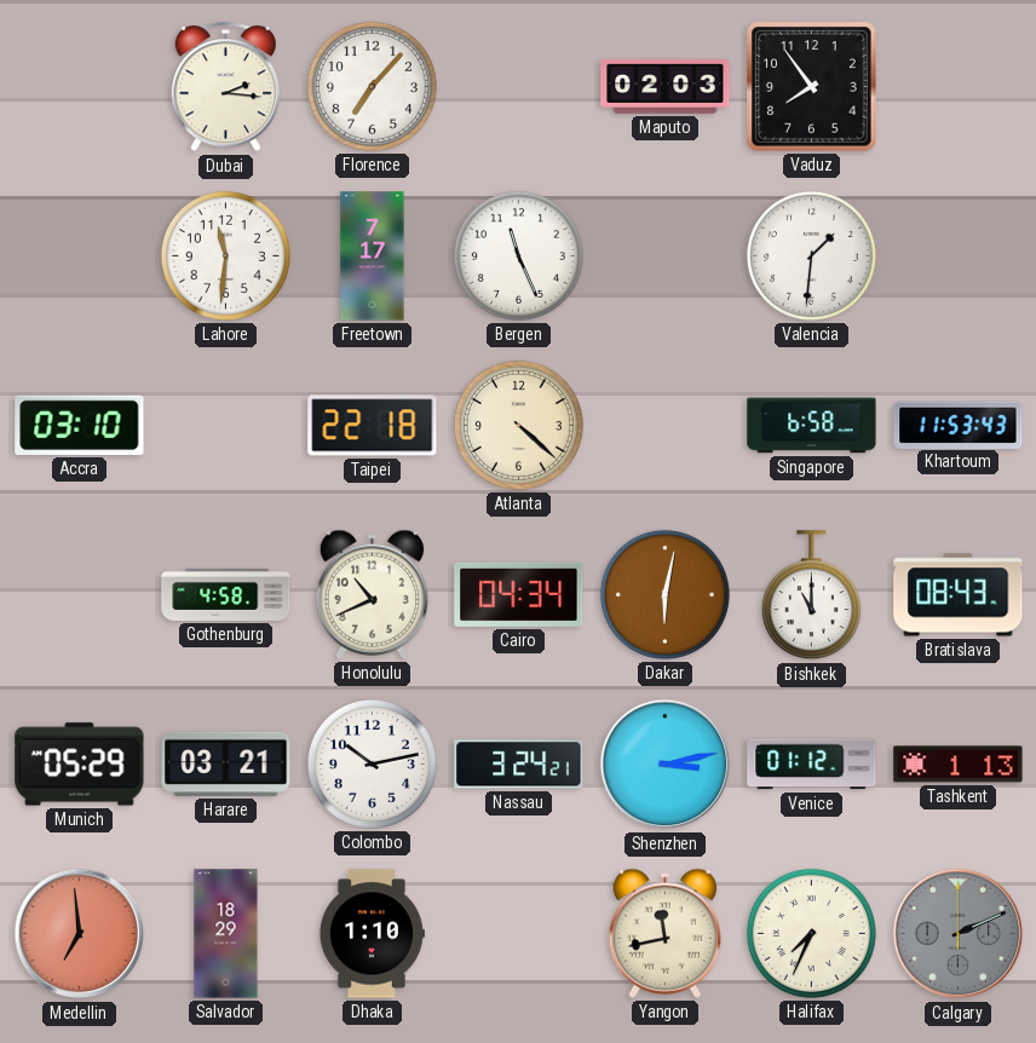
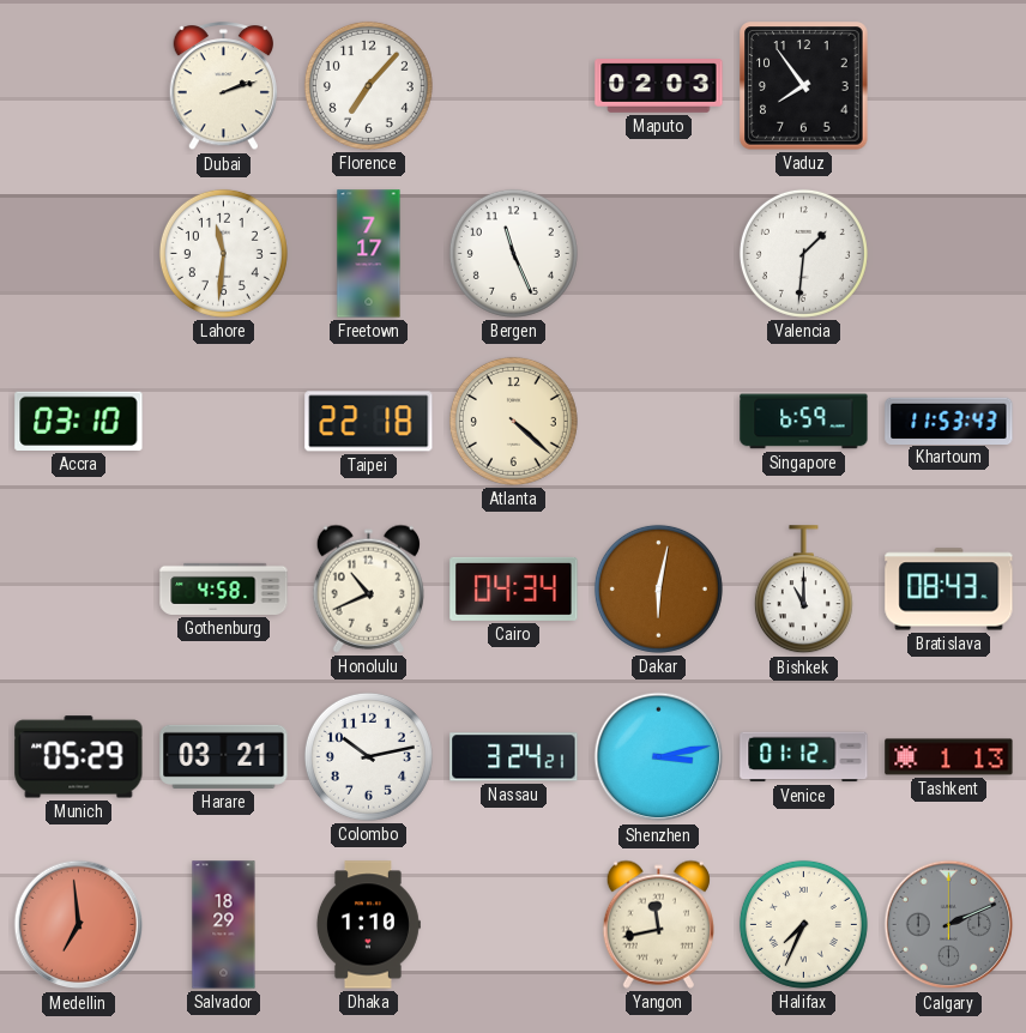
Dubai: 2:16 -> 2:12
Singapore: 6:58 -> 6:59
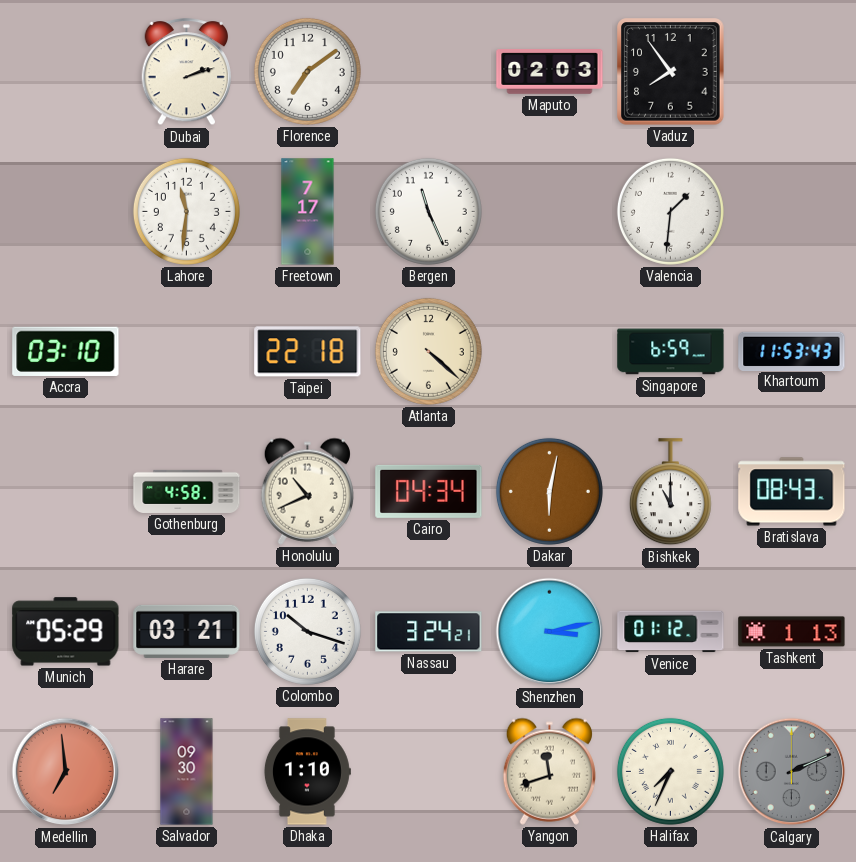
Florence: 7:07 -> 7:09
Colombo: 10:13 -> 10:18
Salvador: 18:29 -> 09:30
Yangon: 11:43 -> 11:42
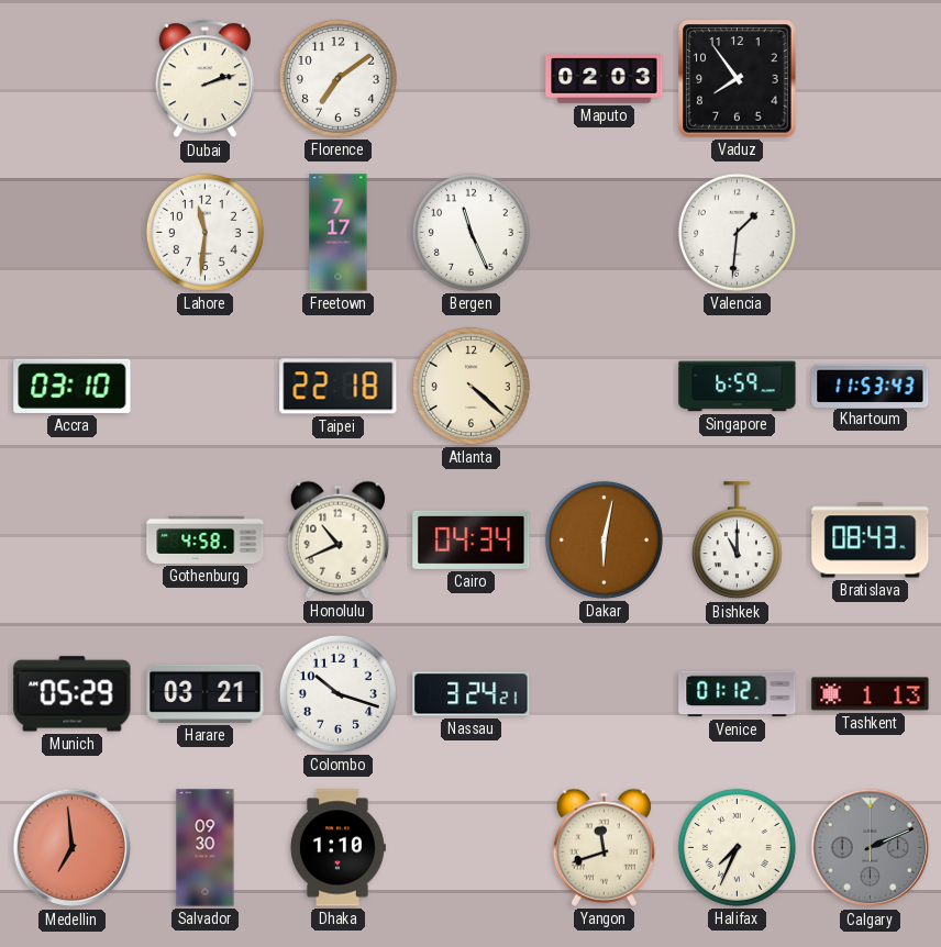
Shenzhen: 3:13 -> none
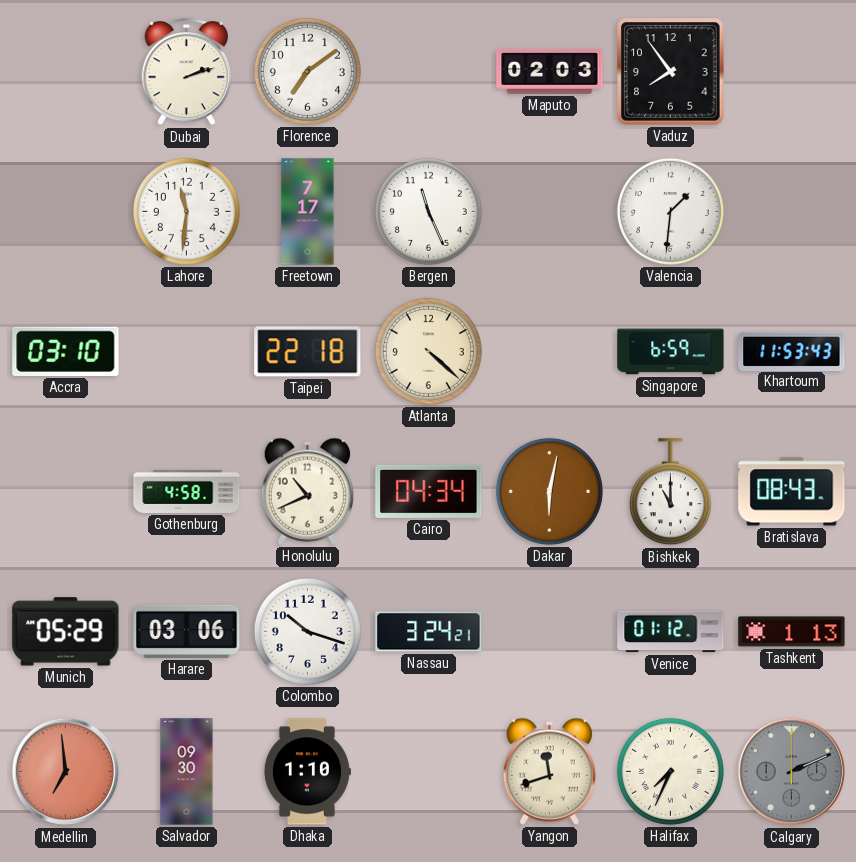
Harare: 03:21 -> 03:06
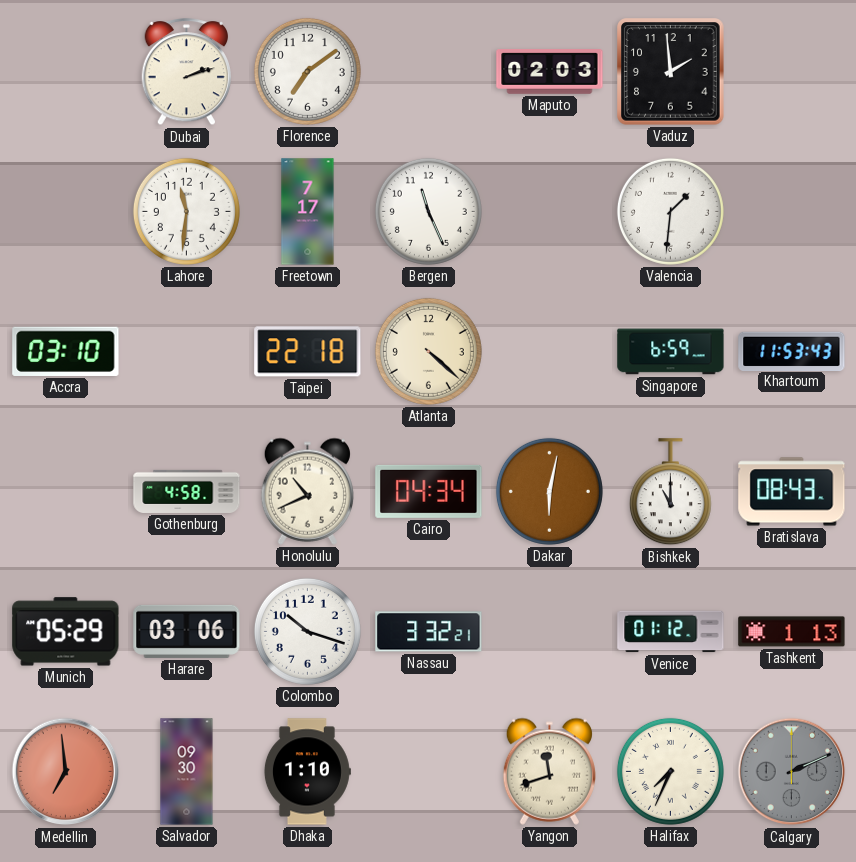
Vaduz: 7:54 -> 1:59
Nassau: 3:24 -> 3:32
